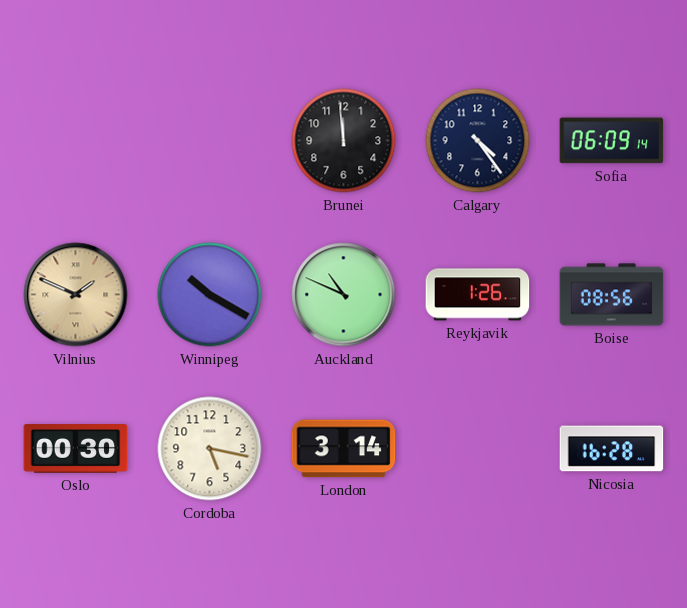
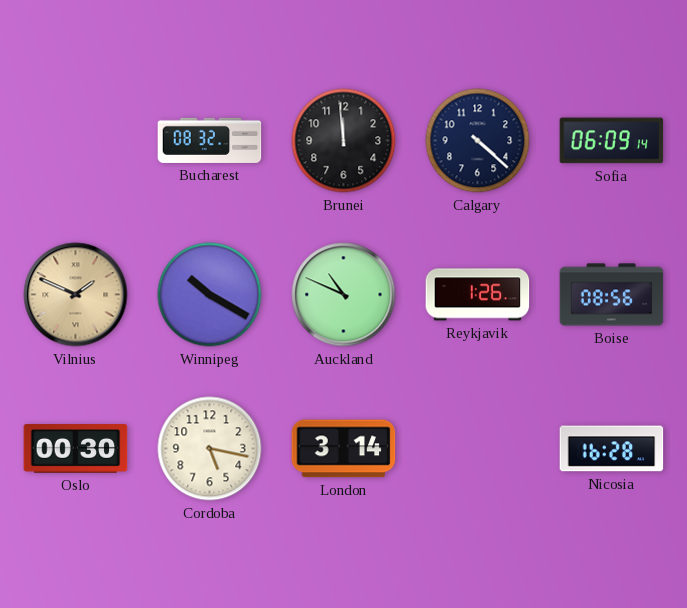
Bucharest: none -> 08:32
Calgary: 4:24 -> 4:22
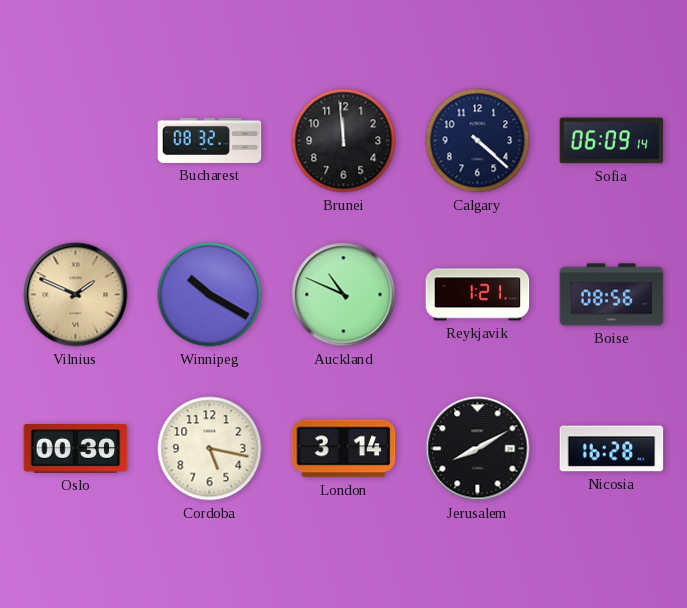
Reykjavik: 1:26 -> 1:21
Jerusalem: none -> 8:10
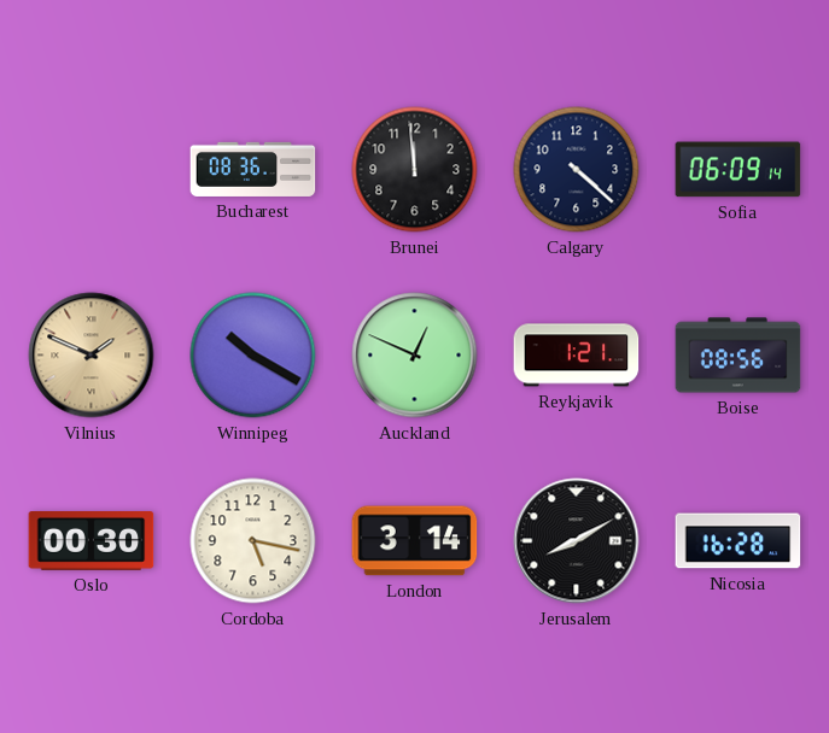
Bucharest: 08:32 -> 08:36
Auckland: 10:49 -> 12:49
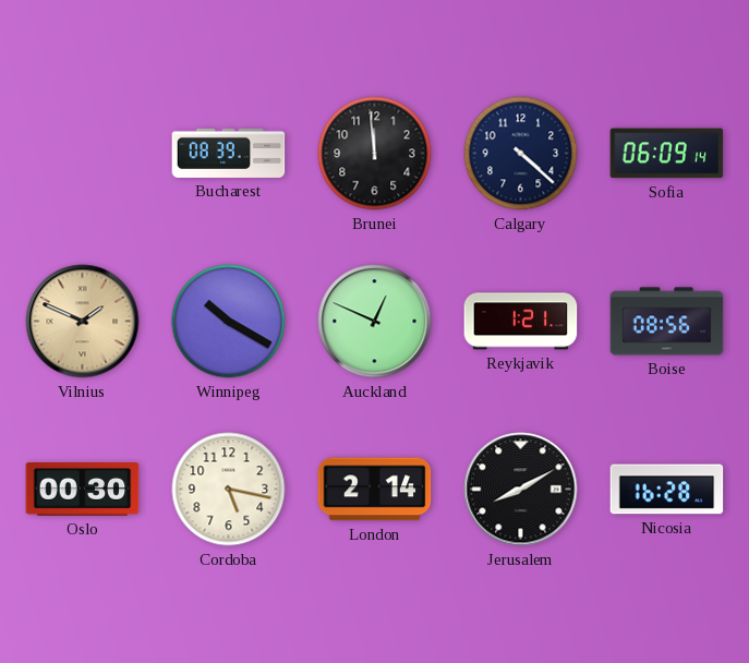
Bucharest: 08:36 -> 08:39
London: 3:14 -> 2:14
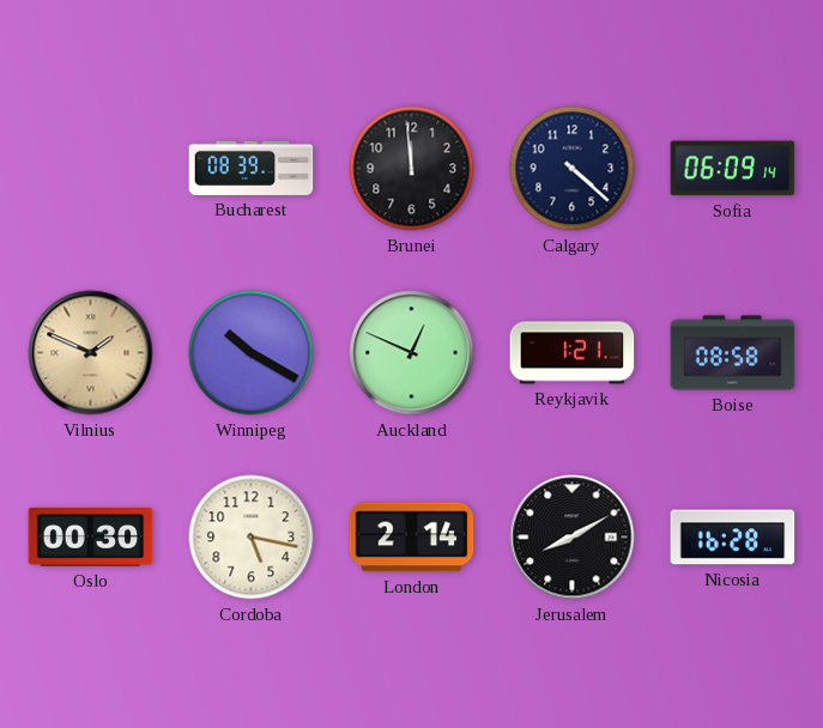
Boise: 08:56 -> 08:58
